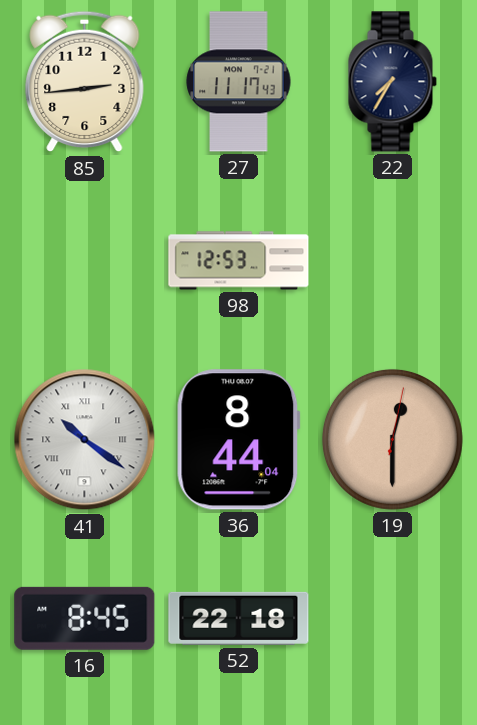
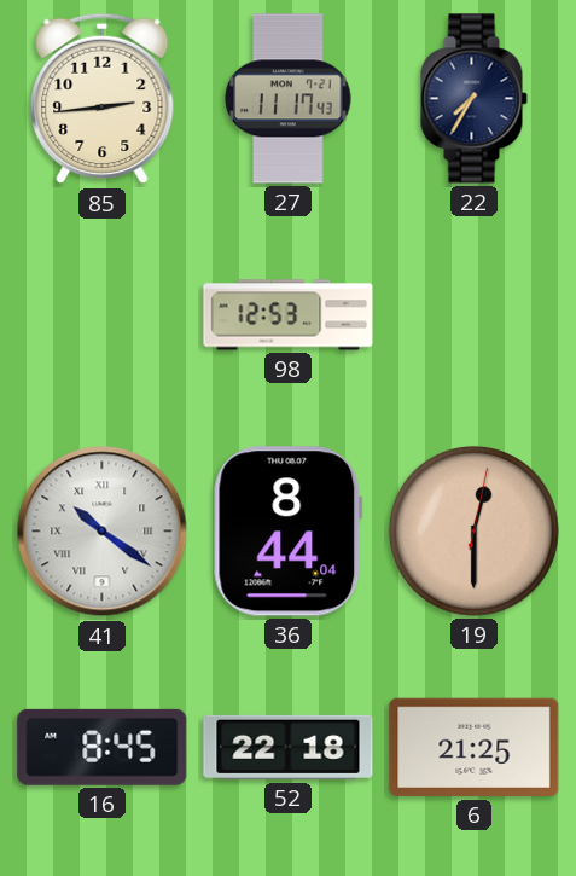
6: none -> 21:25
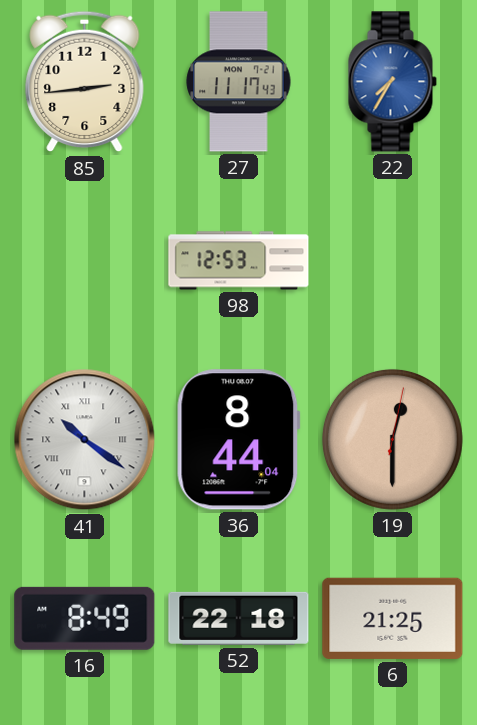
22 dial: navy -> blue
16: 8:45 -> 8:49
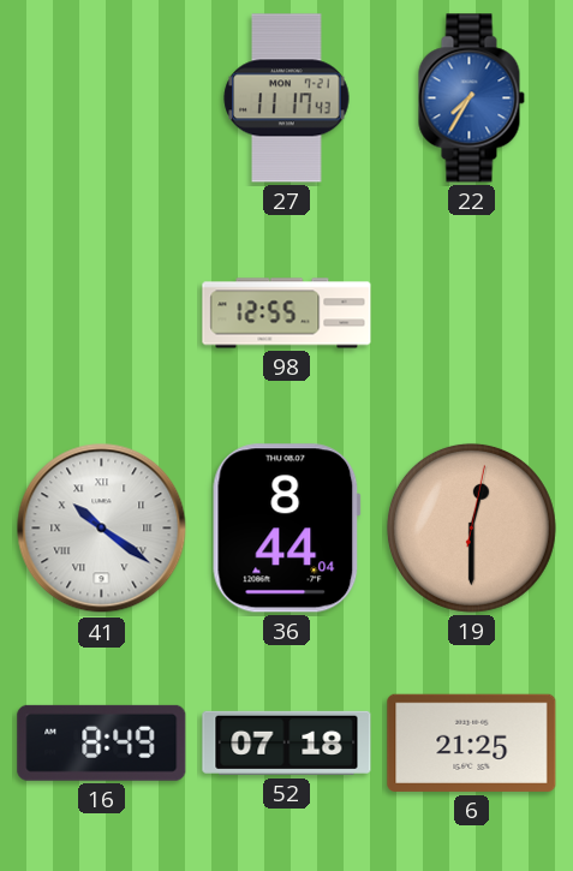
85: 2:44 -> none
98: 12:53 -> 12:55
52: 22:18 -> 07:18
